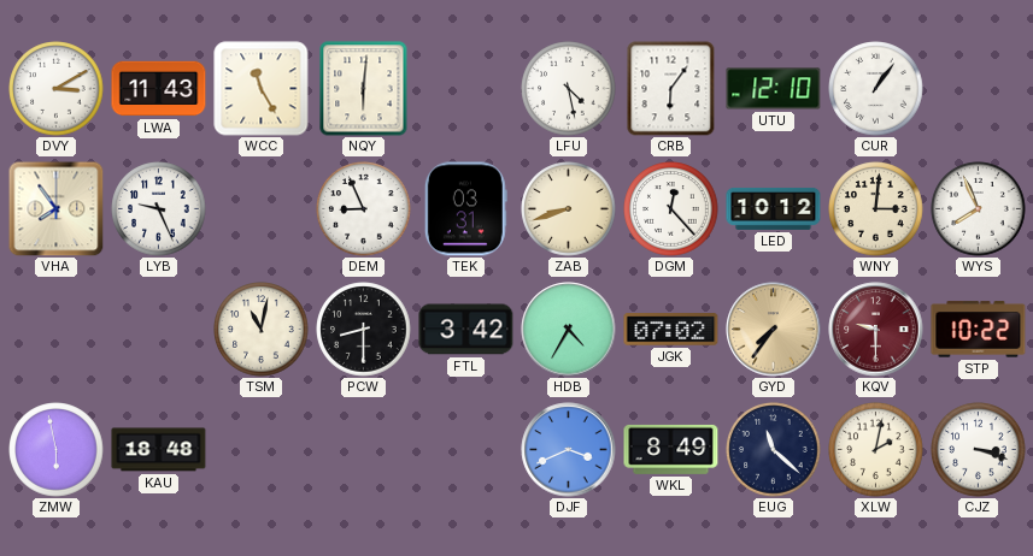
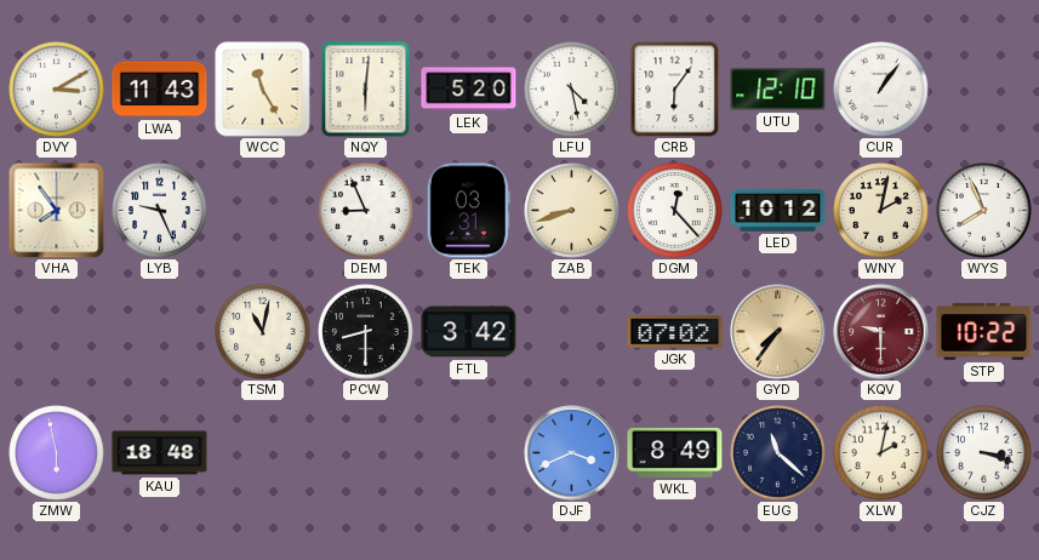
LEK: none -> 5:20
WNY: 3:01 -> 2:02
HDB: 4:35 -> none
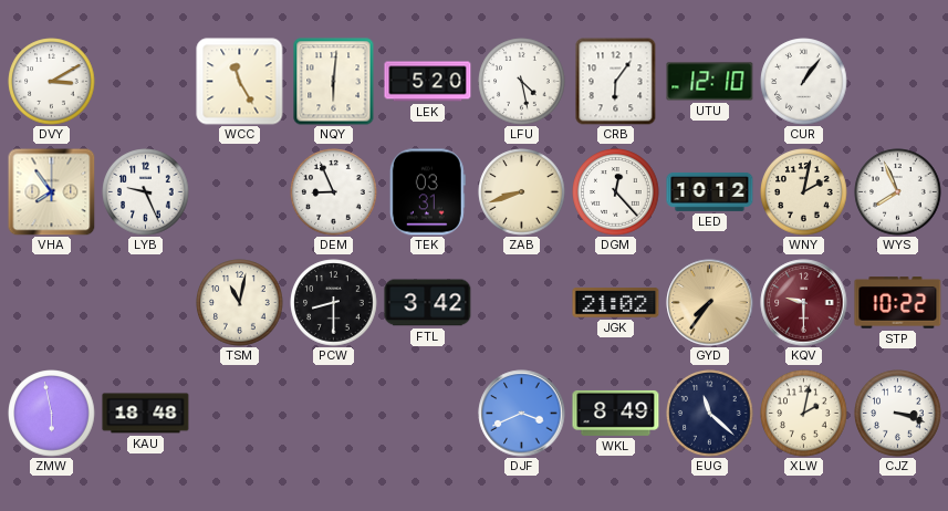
LWA: 11:43 -> none
JGK: 07:02 -> 21:02
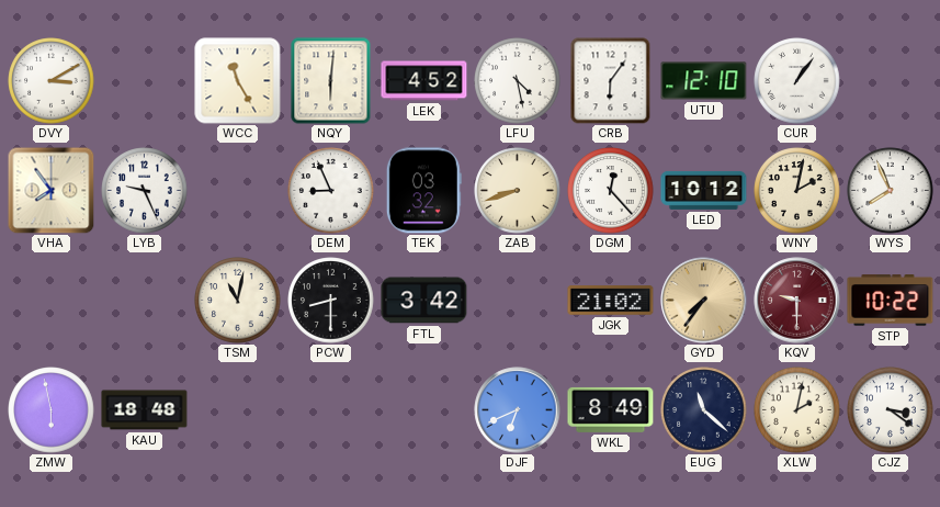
LEK: 5:20 -> 4:52
TEK: 03:31 -> 03:32
DJF: 3:41 -> 6:41
CJZ: 3:18 -> 3:21
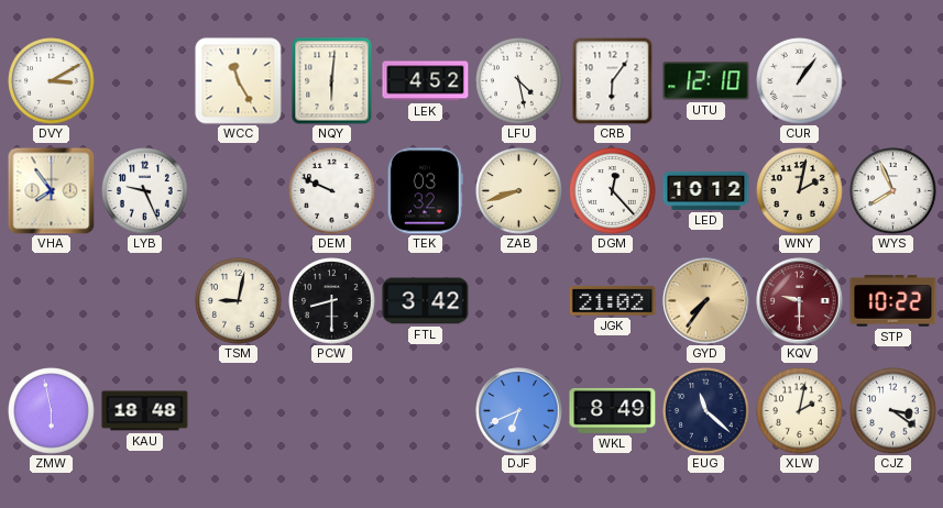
DEM: 8:56 -> 9:49
TSM: 11:02 -> 9:02
